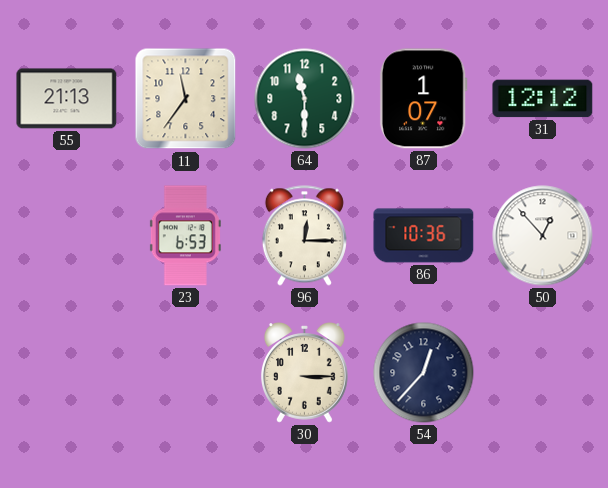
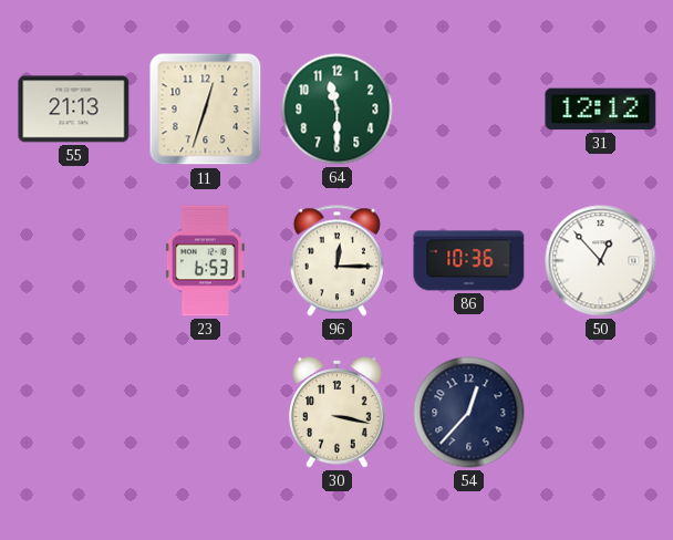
11: 11:36 -> 12:33
87: 1:07 -> none
30: 3:15 -> 3:17
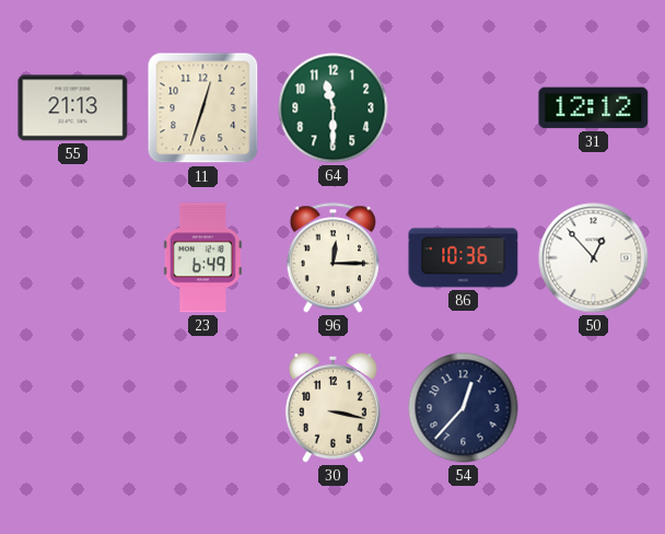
23: 6:53 -> 6:49
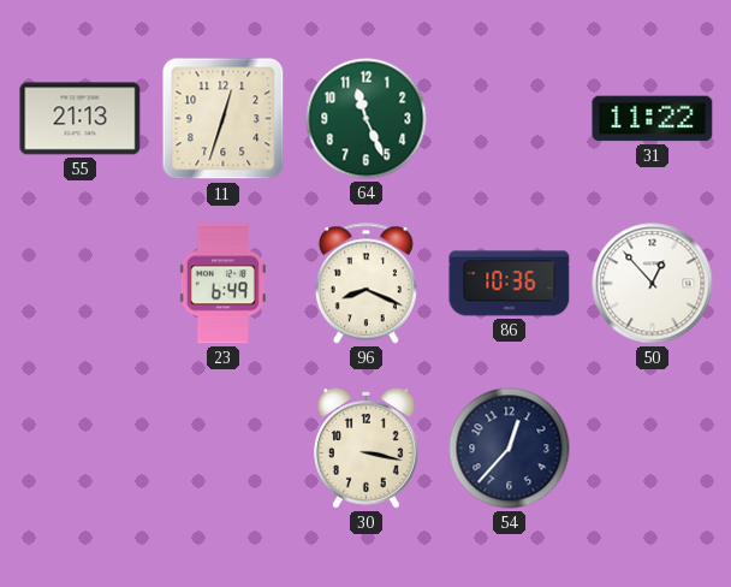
64: 11:30 -> 11:26
31: 12:12 -> 11:22
96: 12:15 -> 8:19
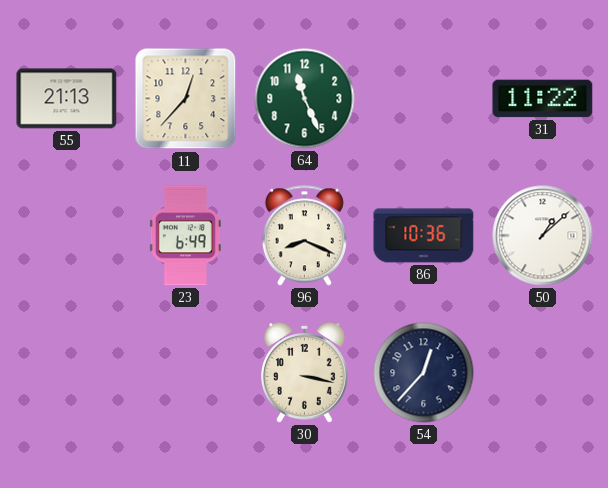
11: 12:33 -> 12:37
50: 12:53 -> 1:08
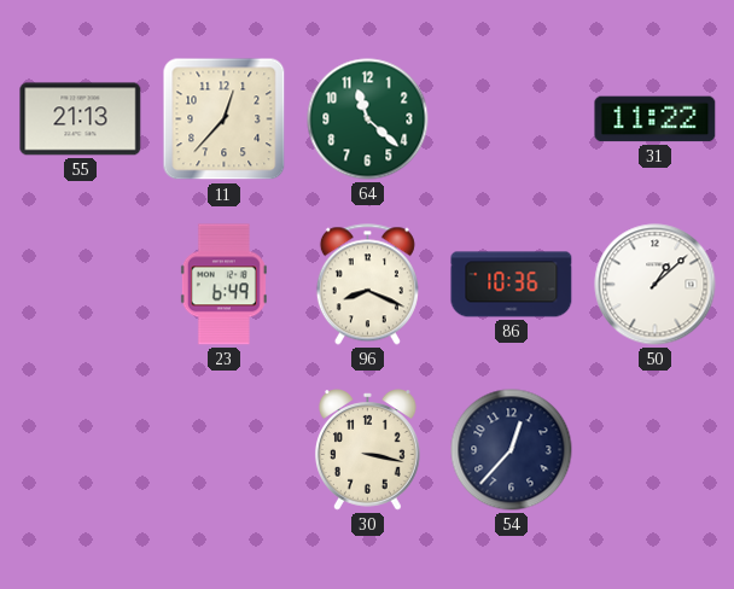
64: 11:26 -> 11:22
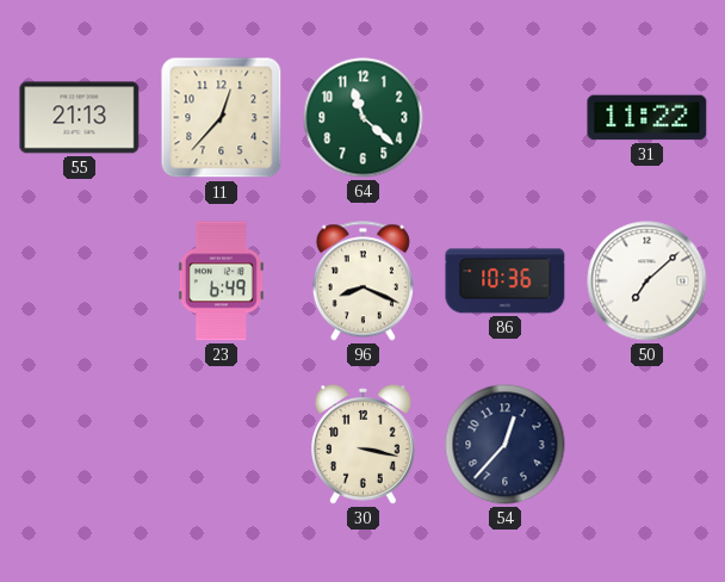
50: 1:08 -> 7:08
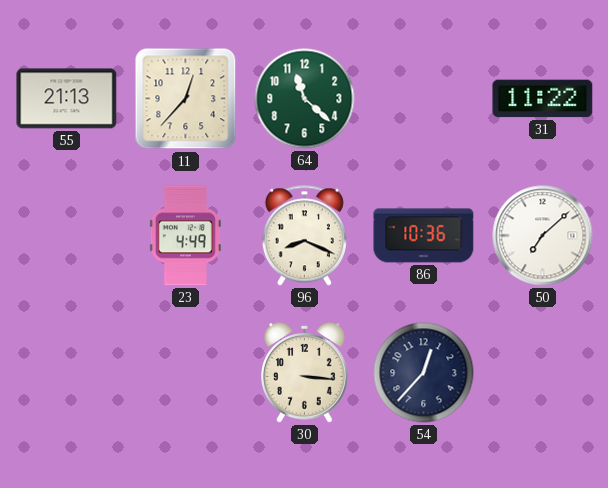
23: 6:49 -> 4:49
30: 3:17 -> 3:16
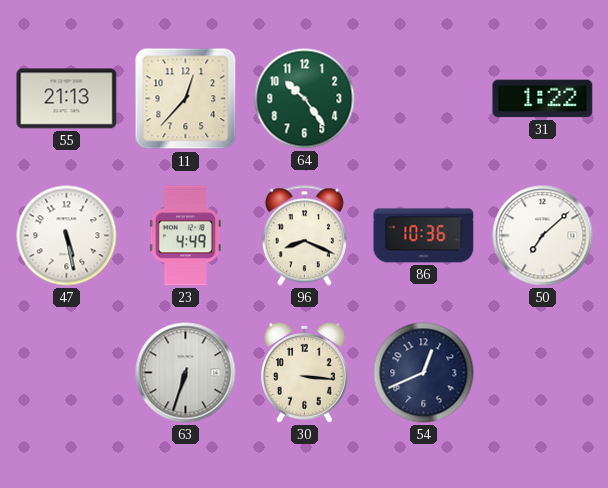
64: 11:22 -> 10:24
31: 11:22 -> 1:22
47: none -> 5:28
63: none -> 6:33
54: 12:37 -> 12:41
